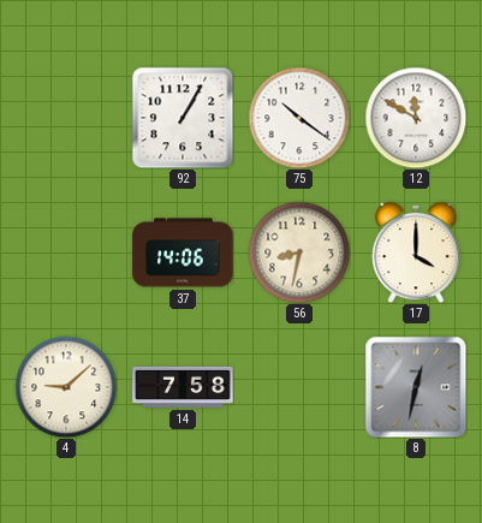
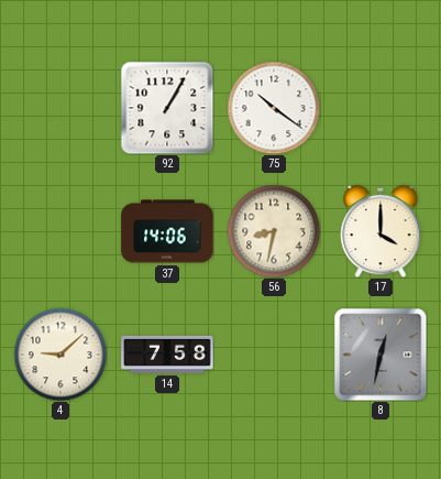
12: 11:50 -> none
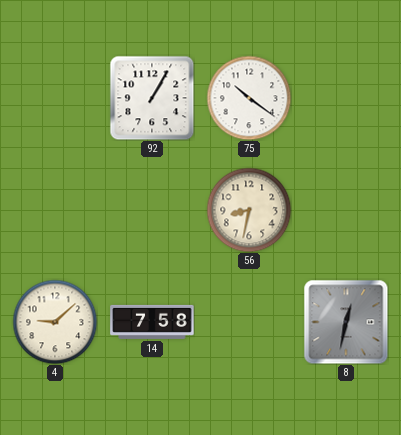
37: 14:06 -> none
17: 4:00 -> none
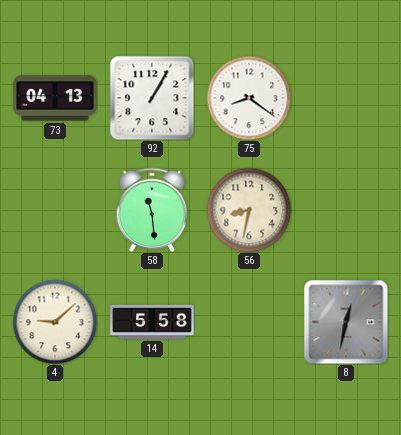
73: none -> 04:13
75: 10:21 -> 8:21
58: none -> 11:29
14: 7:58 -> 5:58
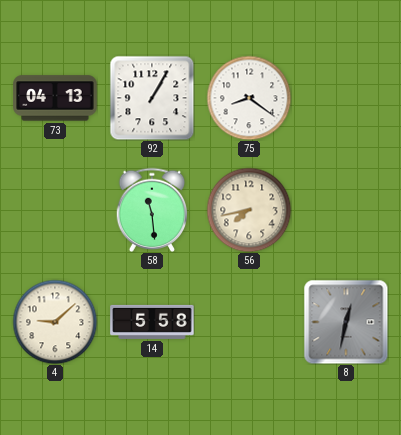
56: 8:32 -> 7:43
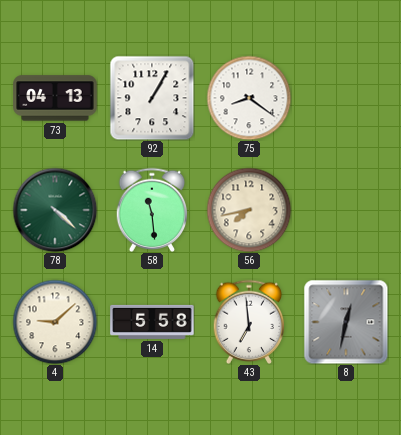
78: none -> 4:22
43: none -> 6:59
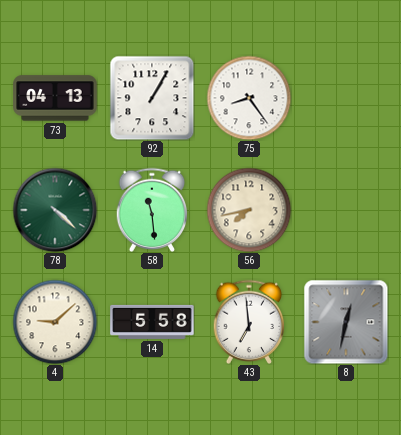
75: 8:21 -> 8:24
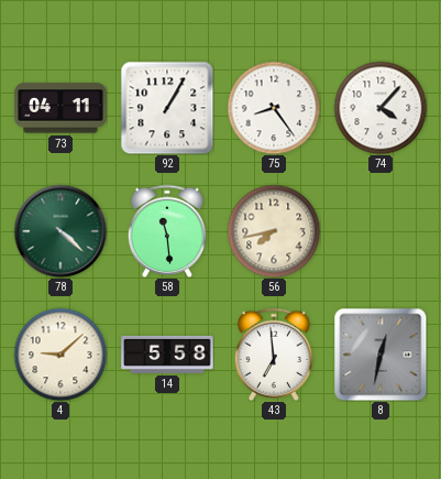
73: 04:13 -> 04:11
74: none -> 4:07
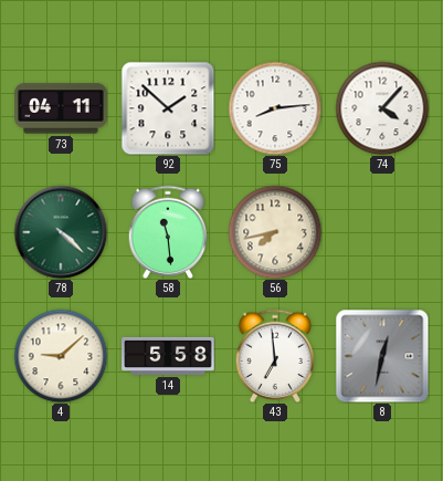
92: 1:05 -> 1:52
75: 8:24 -> 8:14
